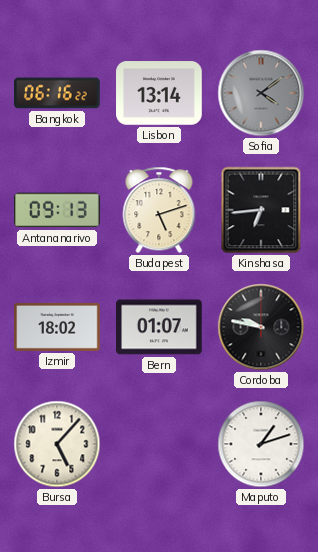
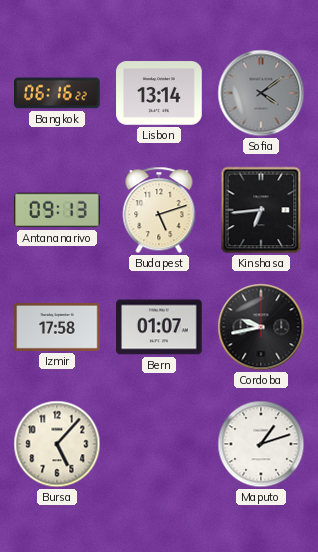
Izmir: 18:02 -> 17:58
Cordoba: 9:47 -> 9:43
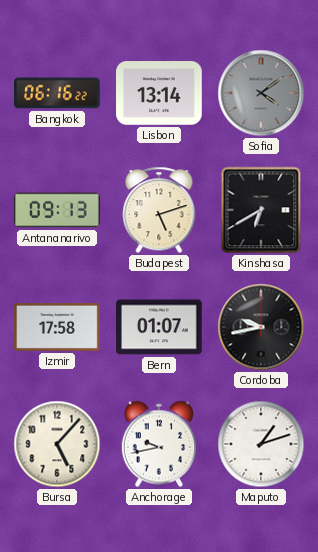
Kinshasa: 6:44 -> 6:40
Anchorage: none -> 9:43
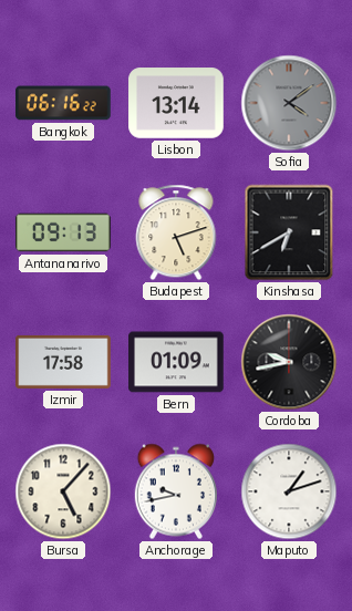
Bern: 01:07 -> 01:09
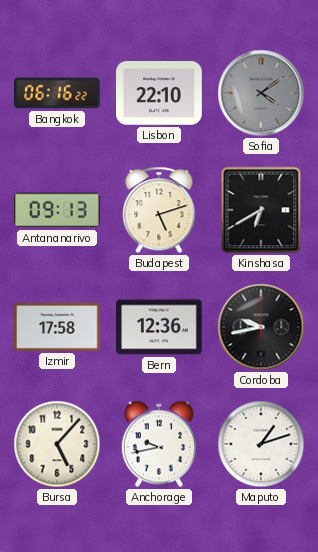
Lisbon: 13:14 -> 22:10
Bern: 01:09 -> 12:36
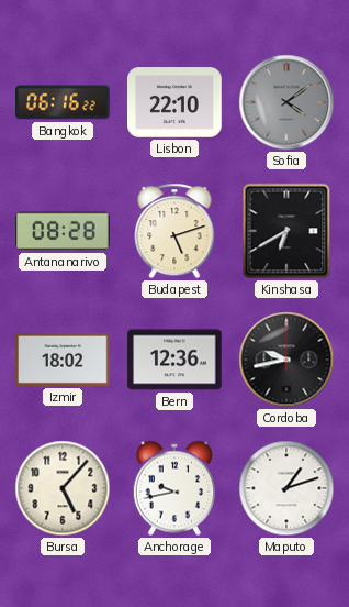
Antananarivo: 09:13 -> 08:28
Izmir: 17:58 -> 18:02
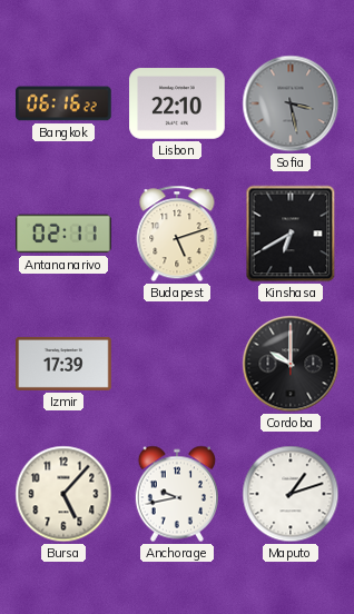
Sofia: 4:09 -> 3:28
Antananarivo: 08:28 -> 02:11
Izmir: 18:02 -> 17:39
Bern: 12:36 -> none
Cordoba: 9:43 -> 10:00
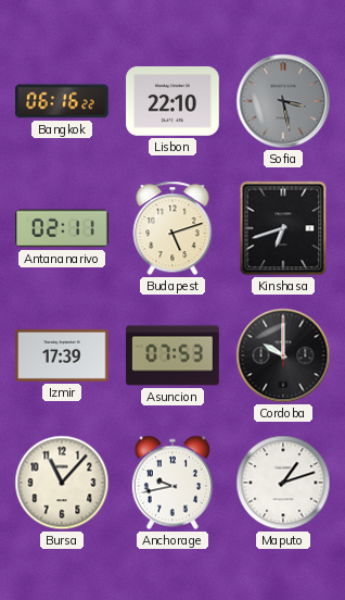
Kinshasa: 6:40 -> 6:42
Asuncion: none -> 07:53
Bursa: 5:07 -> 11:07
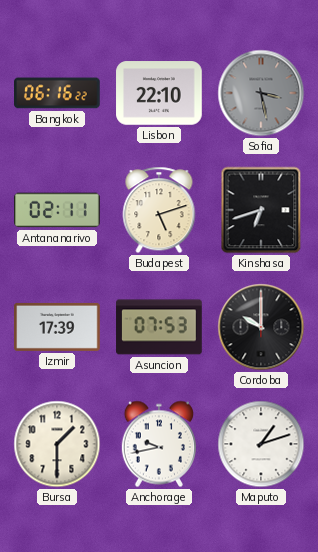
Bursa: 11:07 -> 1:30
